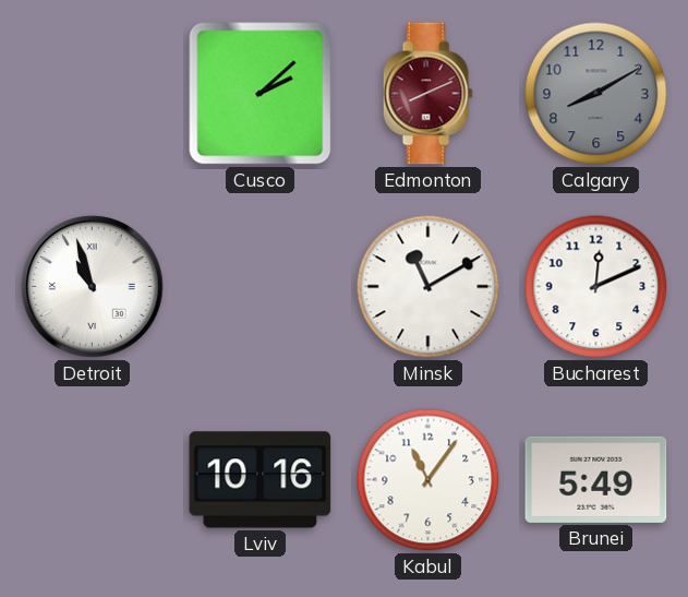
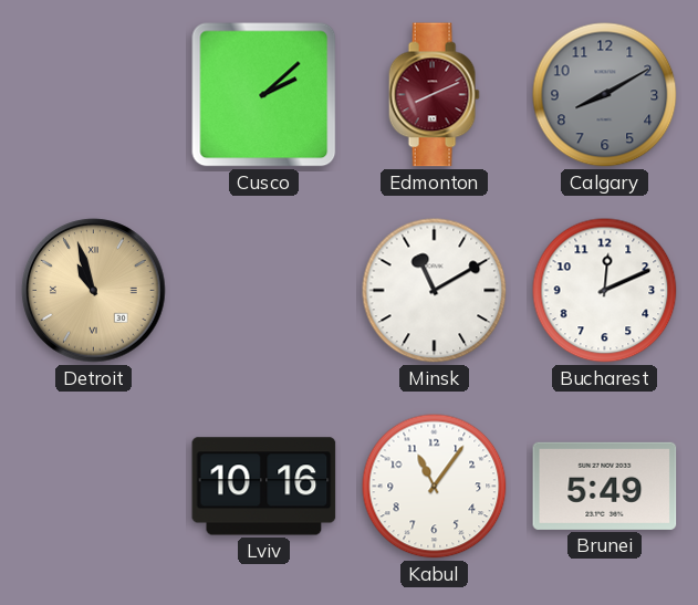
Detroit dial: white -> champagne
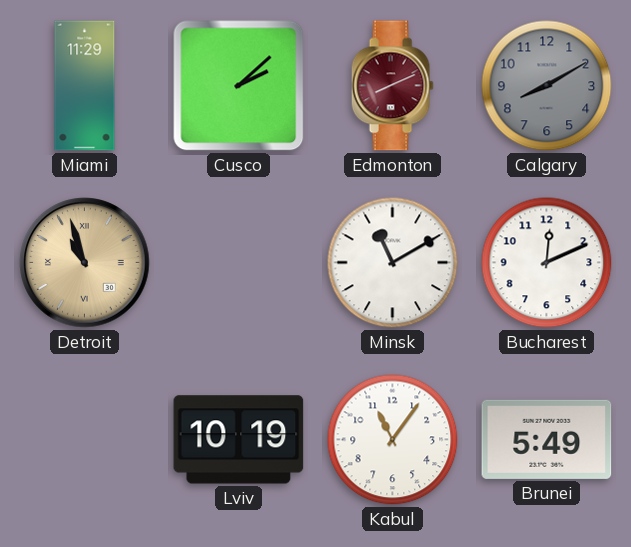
Miami: none -> 11:29
Lviv: 10:16 -> 10:19
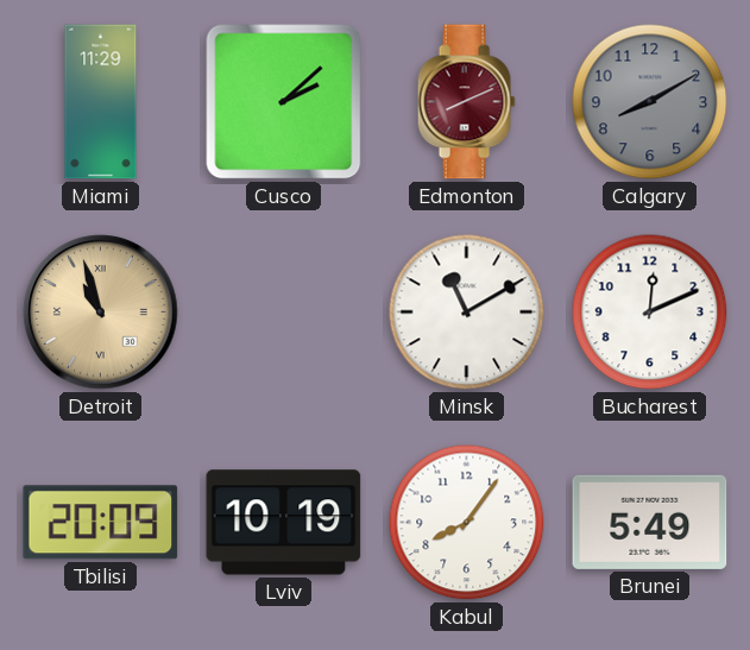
Tbilisi: none -> 20:09
Kabul: 11:06 -> 8:06
